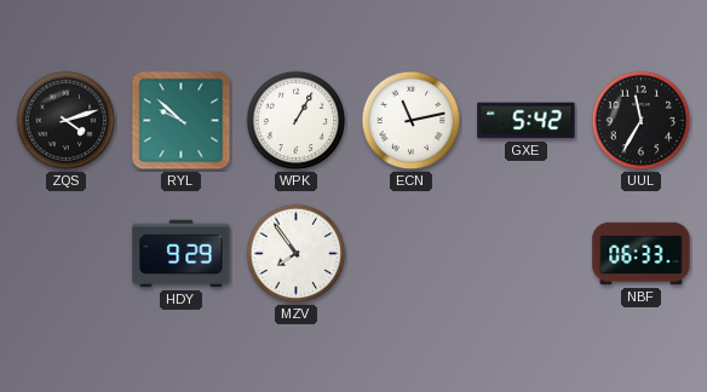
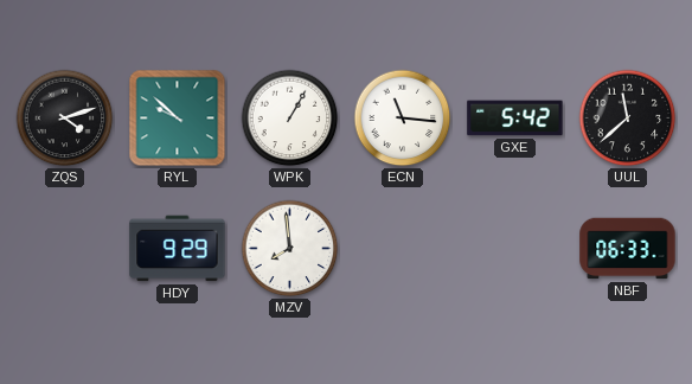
ECN: 11:13 -> 11:16
UUL: 11:35 -> 11:38
MZV: 7:54 -> 7:59
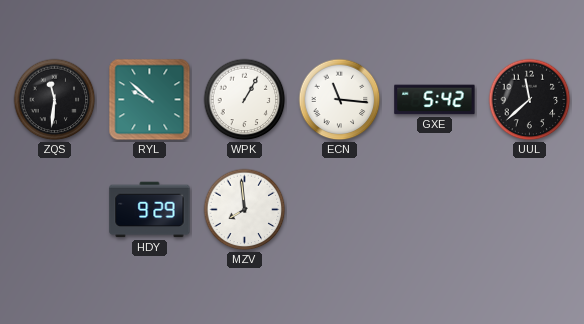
ZQS: 4:12 -> 11:31
NBF: 06:33 -> none
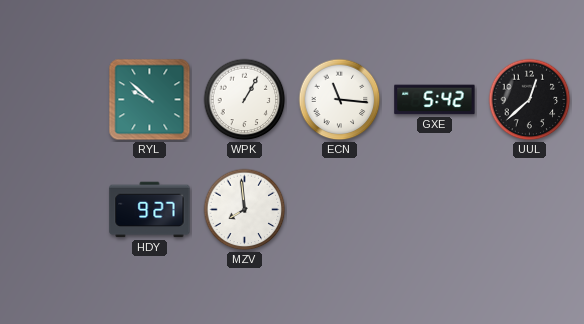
ZQS: 11:31 -> none
UUL: 11:38 -> 12:38
HDY: 9:29 -> 9:27
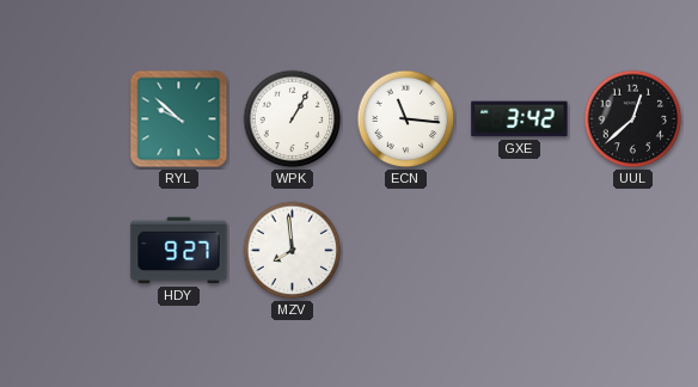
GXE: 5:42 -> 3:42
